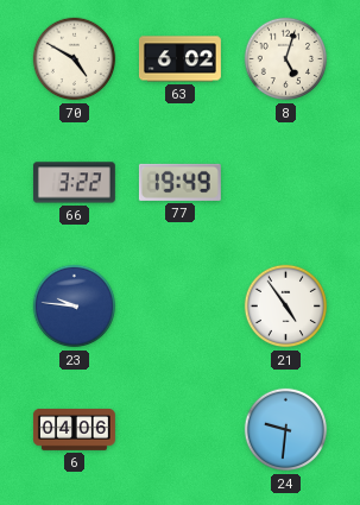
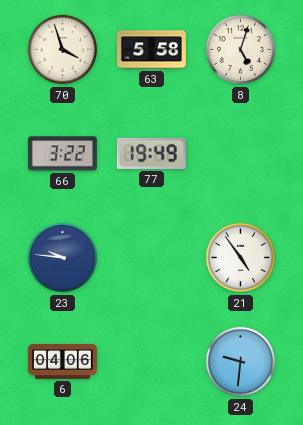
70: 4:50 -> 3:57
63: 6:02 -> 5:58
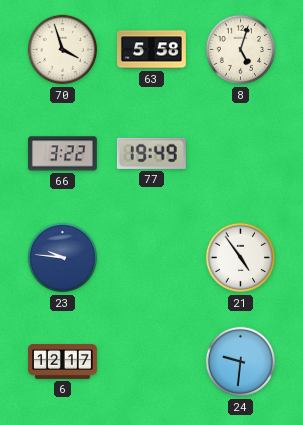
6: 04:06 -> 12:17
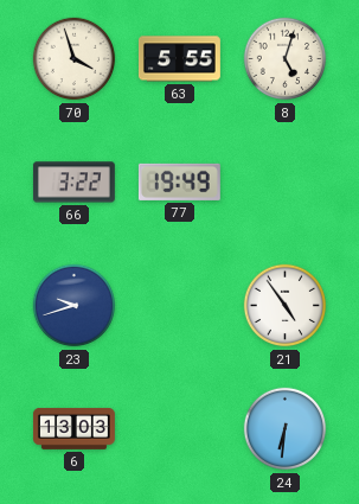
63: 5:58 -> 5:55
23: 9:46 -> 9:42
6: 12:17 -> 13:03
24: 9:31 -> 6:31
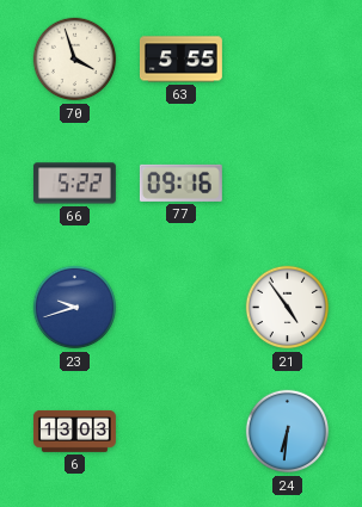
8: 5:03 -> none
66: 3:22 -> 5:22
77: 19:49 -> 09:16
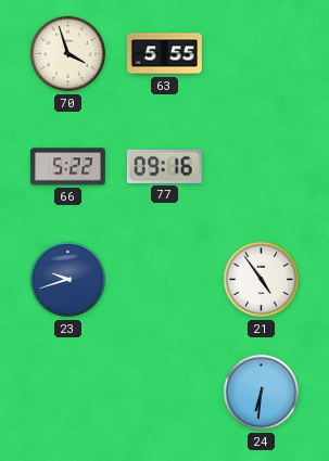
6: 13:03 -> none
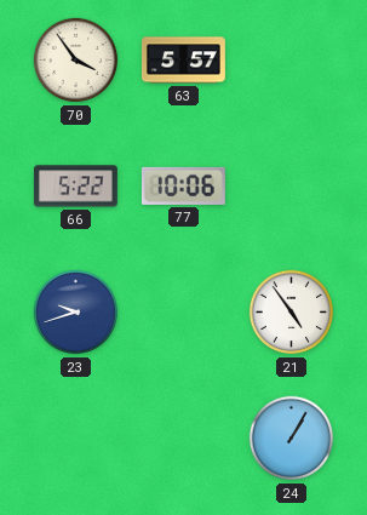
70: 3:57 -> 3:54
63: 5:55 -> 5:57
77: 09:16 -> 10:06
24: 6:31 -> 1:05
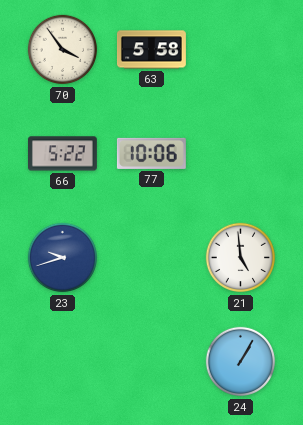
63: 5:57 -> 5:58
21: 4:54 -> 4:59
